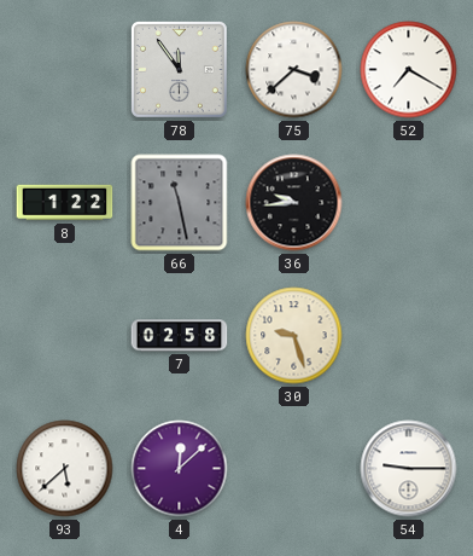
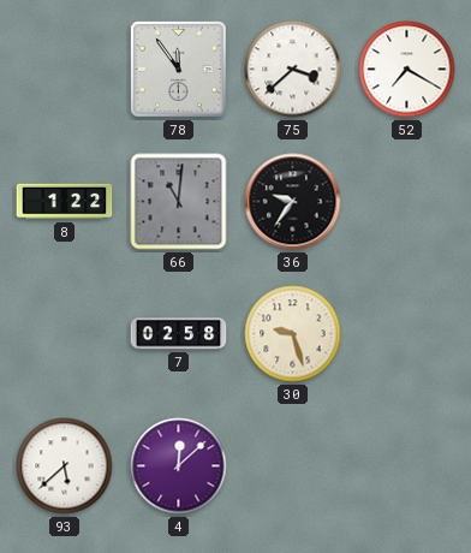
66: 11:28 -> 11:01
36: 9:44 -> 9:36
54: 9:15 -> none
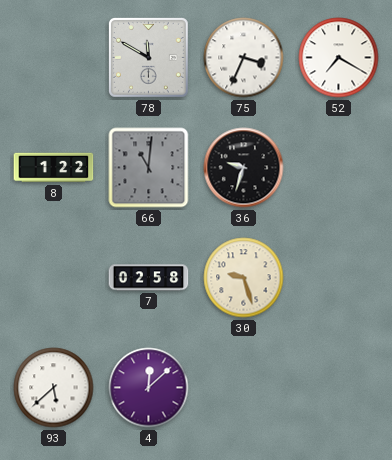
78: 11:54 -> 11:50
75: 3:38 -> 3:34
36: 9:36 -> 9:33
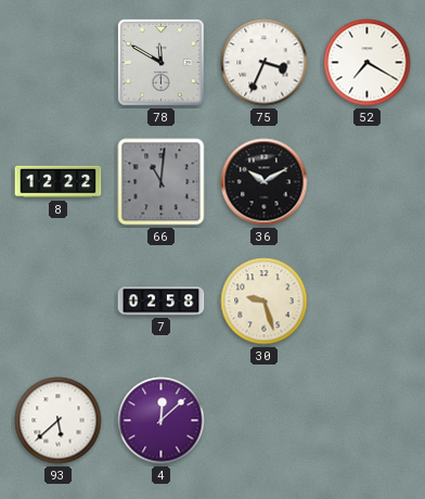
8: 1:22 -> 12:22
36: 9:33 -> 10:10
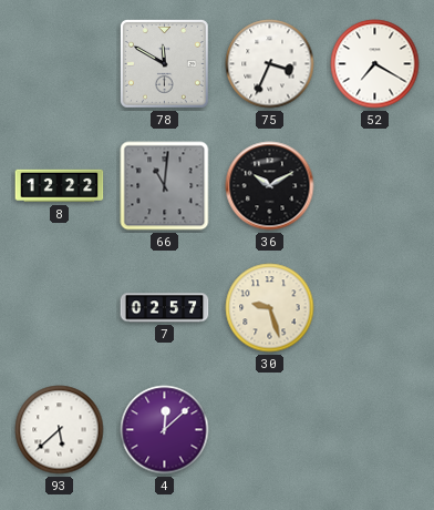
7: 02:58 -> 02:57
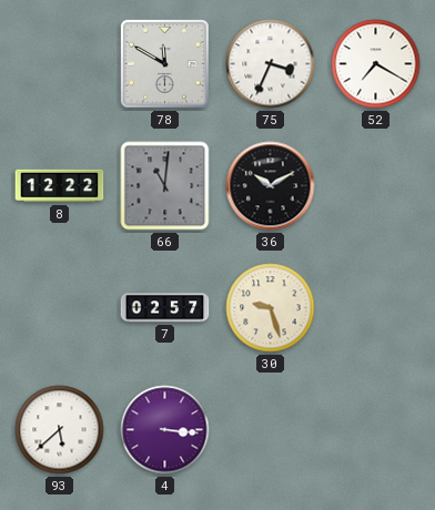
4: 12:08 -> 3:16
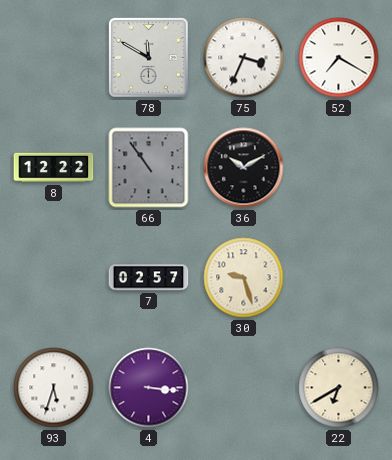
66: 11:01 -> 10:54
93: 5:38 -> 5:33
22: none -> 6:40
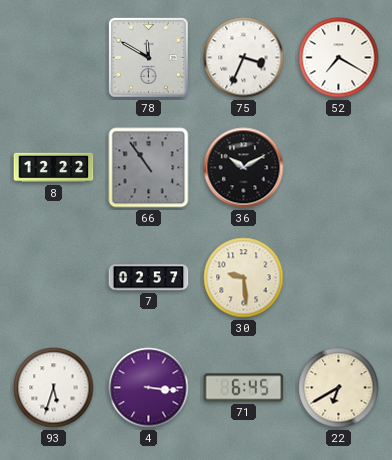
30: 9:27 -> 9:29
71: none -> 6:45
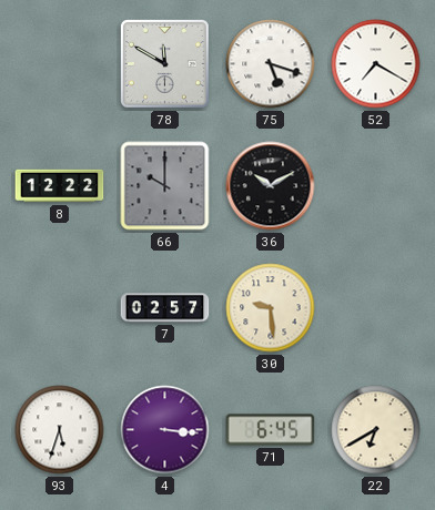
75: 3:34 -> 5:18
66: 10:54 -> 10:00
